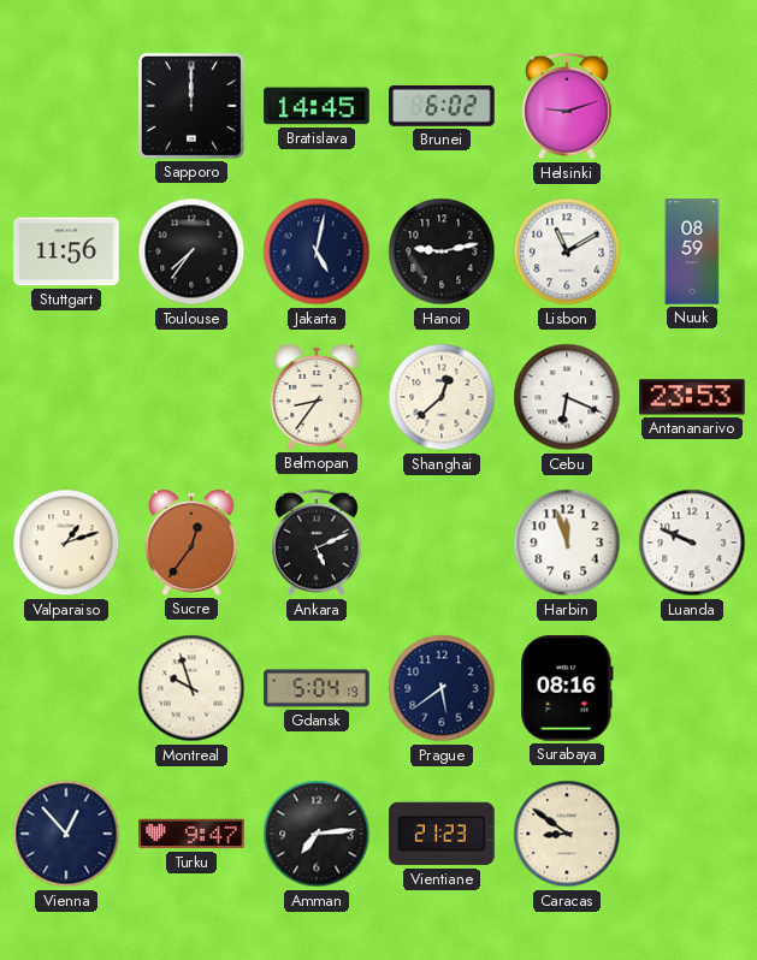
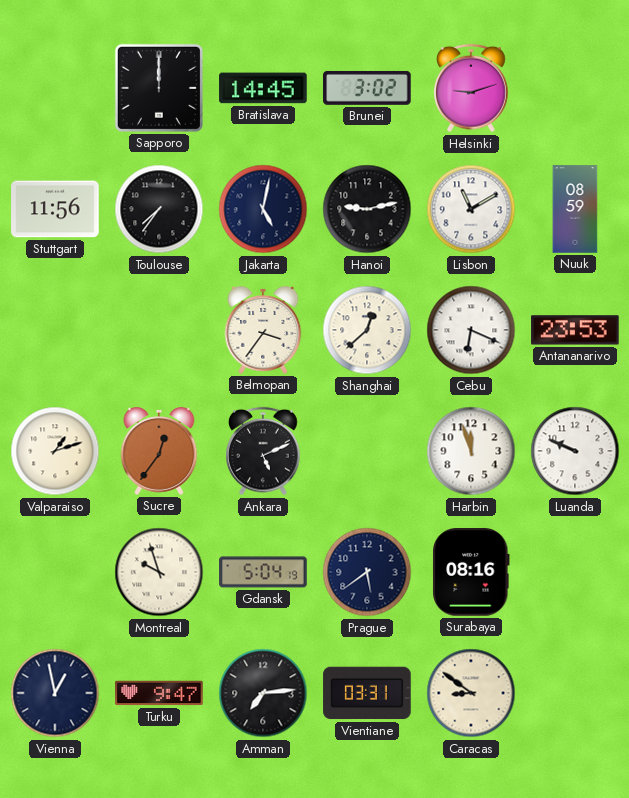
Brunei: 6:02 -> 3:02
Belmopan: 8:36 -> 3:36
Vienna: 12:53 -> 12:58
Vientiane: 21:23 -> 03:31
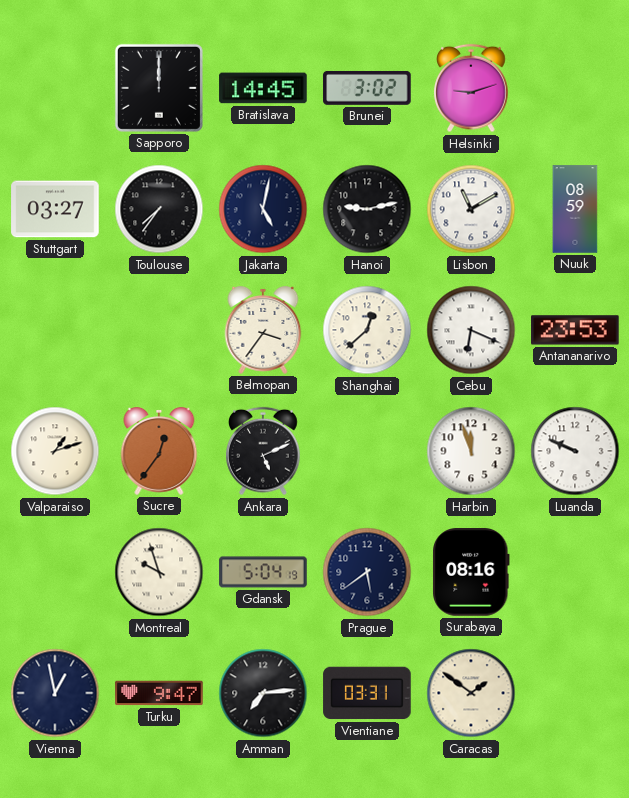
Stuttgart: 11:56 -> 03:27
Caracas: 8:51 -> 1:51
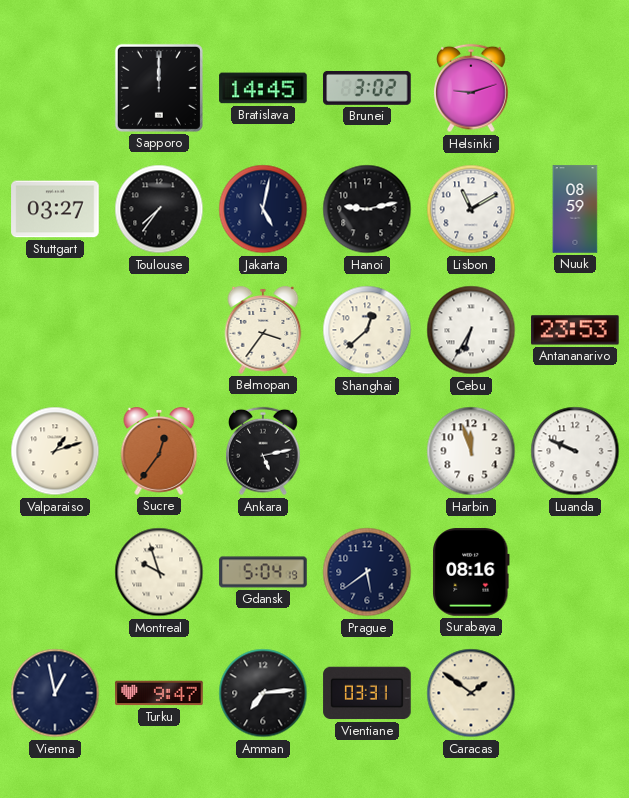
Cebu: 6:19 -> 6:35
Ankara: 5:11 -> 5:13
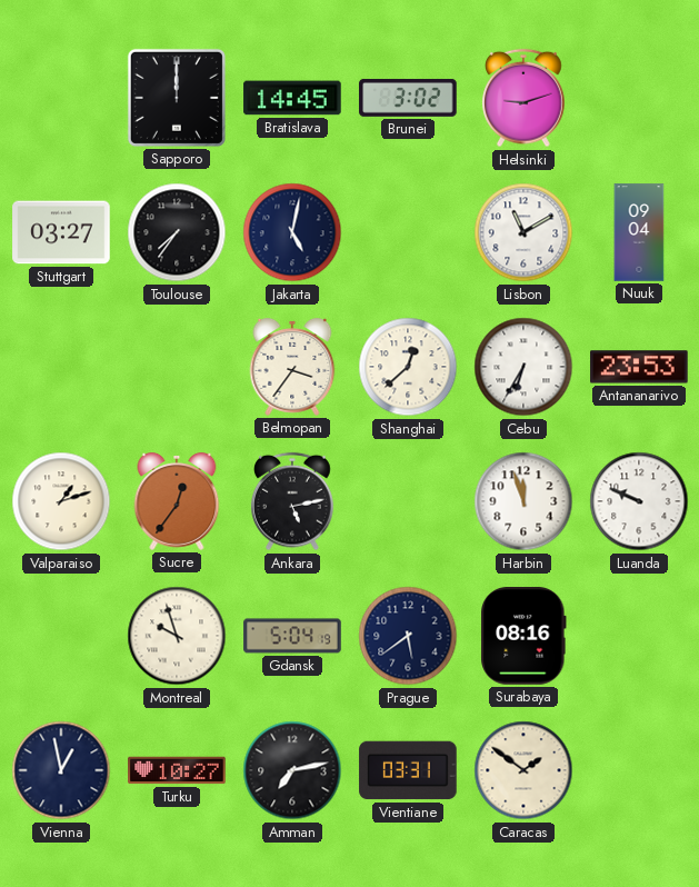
Hanoi: 9:13 -> none
Nuuk: 08:59 -> 09:04
Turku: 9:47 -> 10:27
Amman: 7:14 -> 7:13
